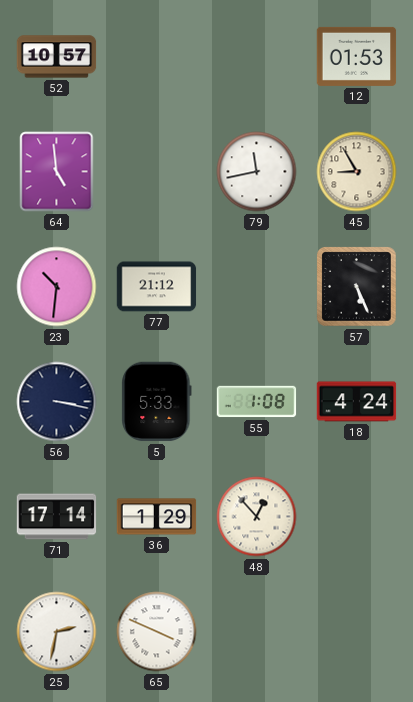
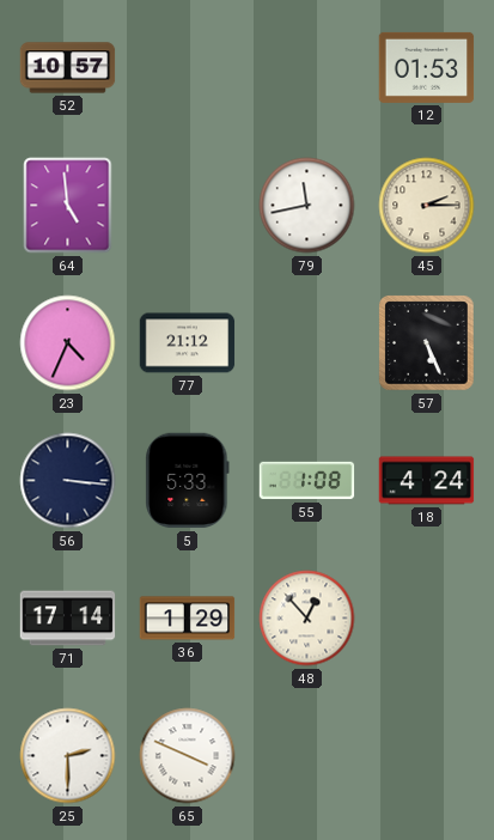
45: 8:55 -> 2:15
23: 10:31 -> 4:34
56: 3:17 -> 3:16
25: 2:32 -> 2:30
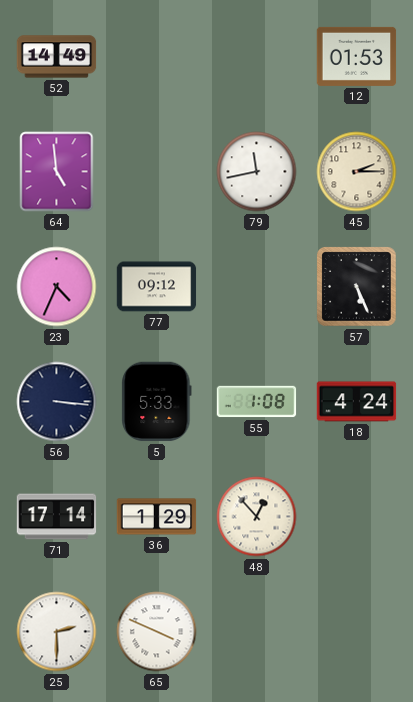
52: 10:57 -> 14:49
77: 21:12 -> 09:12
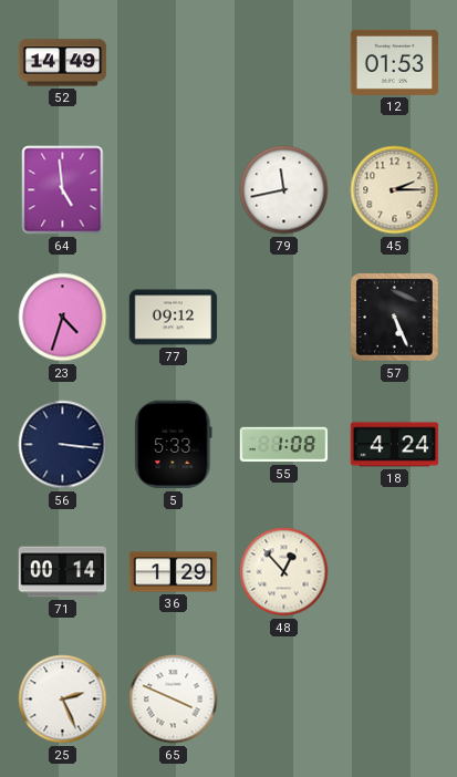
23: 4:34 -> 4:33
71: 17:14 -> 00:14
25: 2:30 -> 2:26
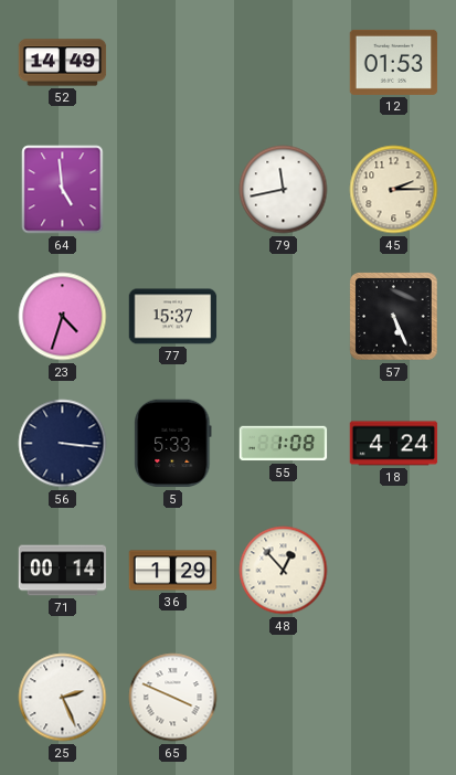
77: 09:12 -> 15:37
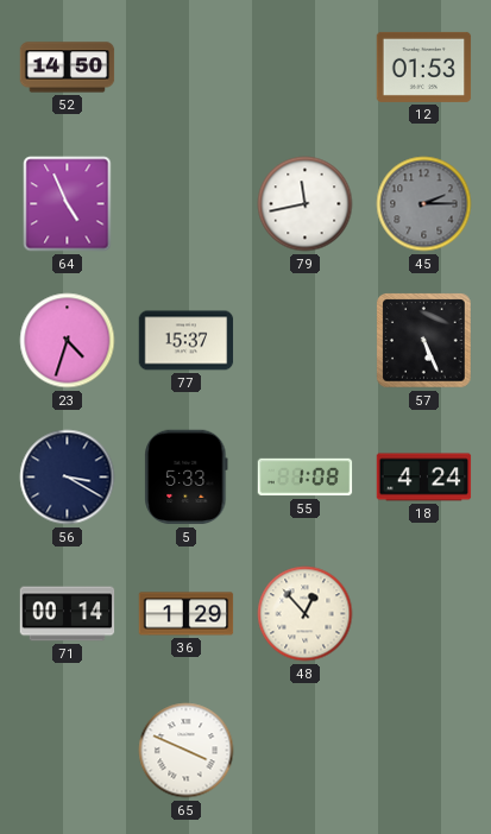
52: 14:49 -> 14:50
64: 4:59 -> 4:56
45 dial: cream -> grey
56: 3:16 -> 3:20
25: 2:26 -> none
